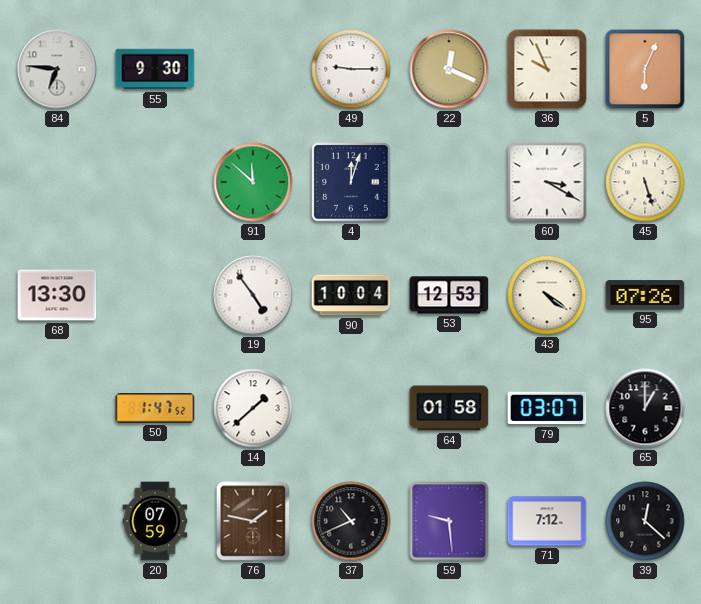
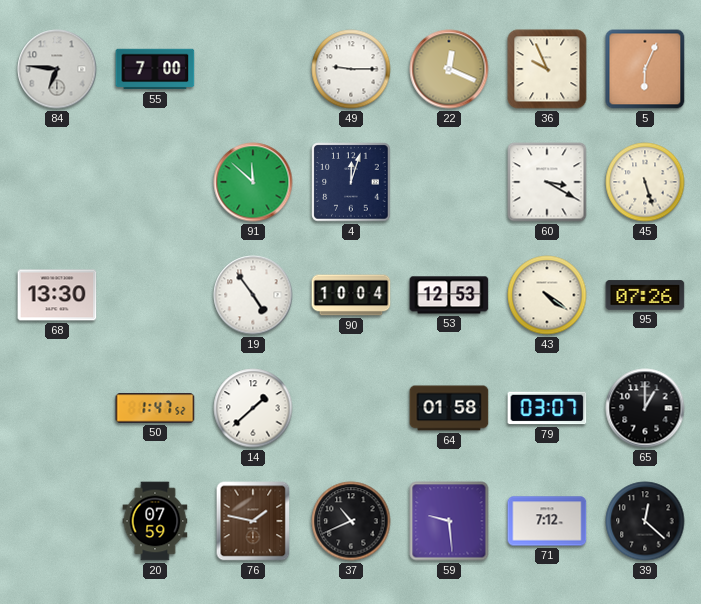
55: 9:30 -> 7:00
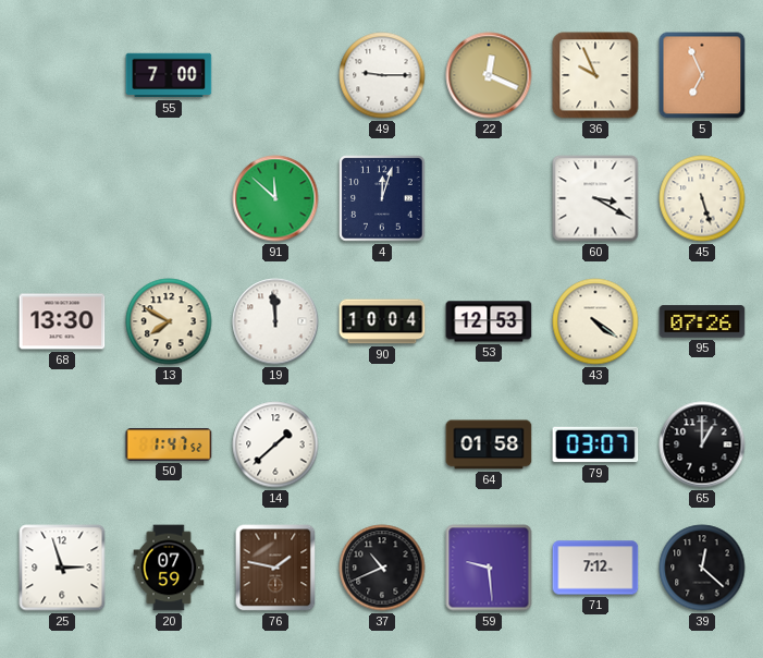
84: 6:46 -> none
5: 6:04 -> 6:56
13: none -> 7:50
19: 4:54 -> 11:59
25: none -> 2:57
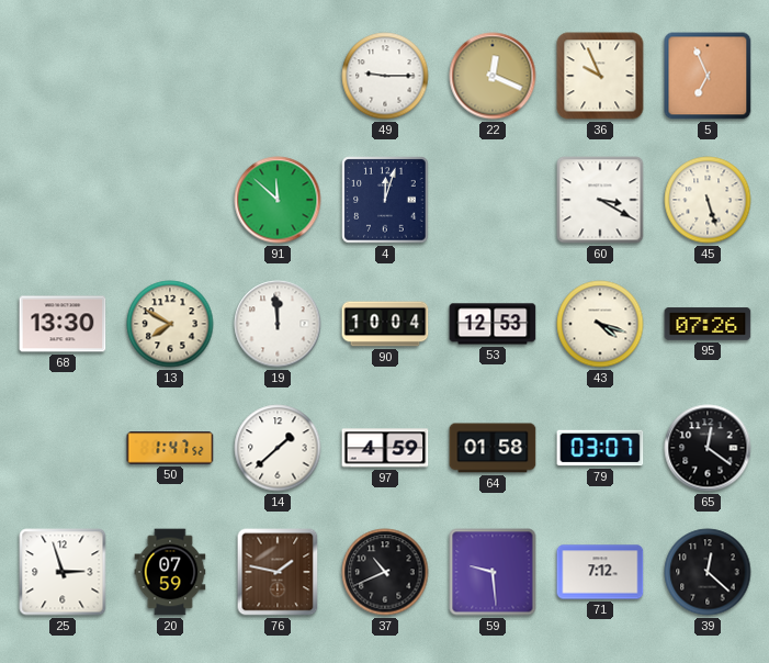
55: 7:00 -> none
43: 4:21 -> 4:18
97: none -> 4:59
65: 1:00 -> 12:21
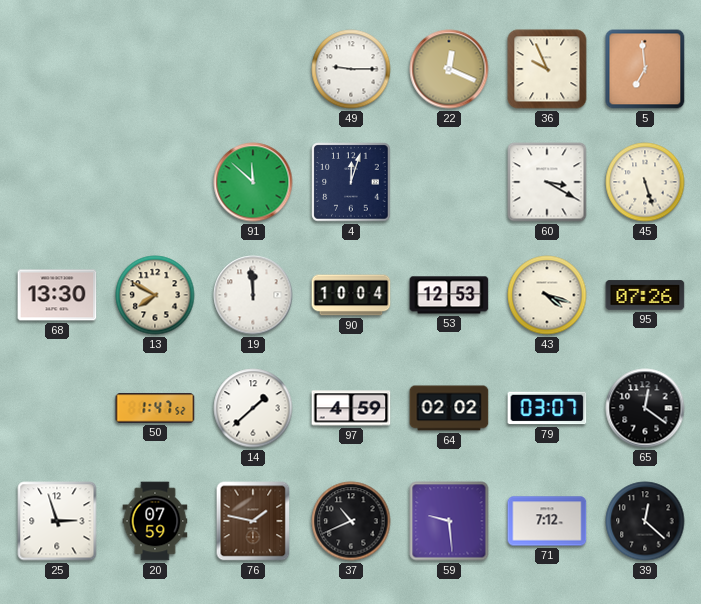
5: 6:56 -> 6:59
64: 01:58 -> 02:02
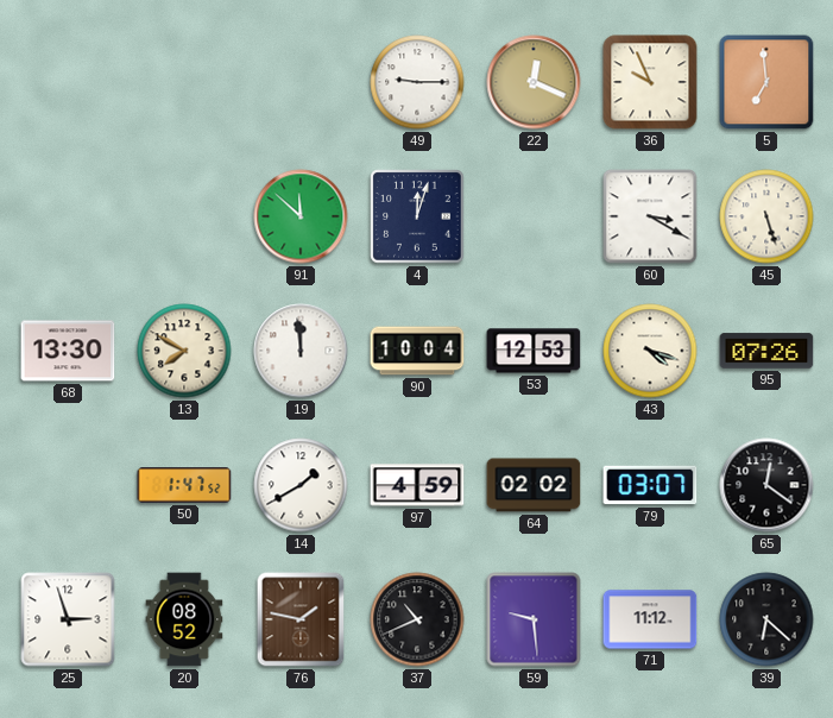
14: 1:38 -> 1:40
20: 07:59 -> 08:52
71: 7:12 -> 11:12
39: 12:22 -> 6:22
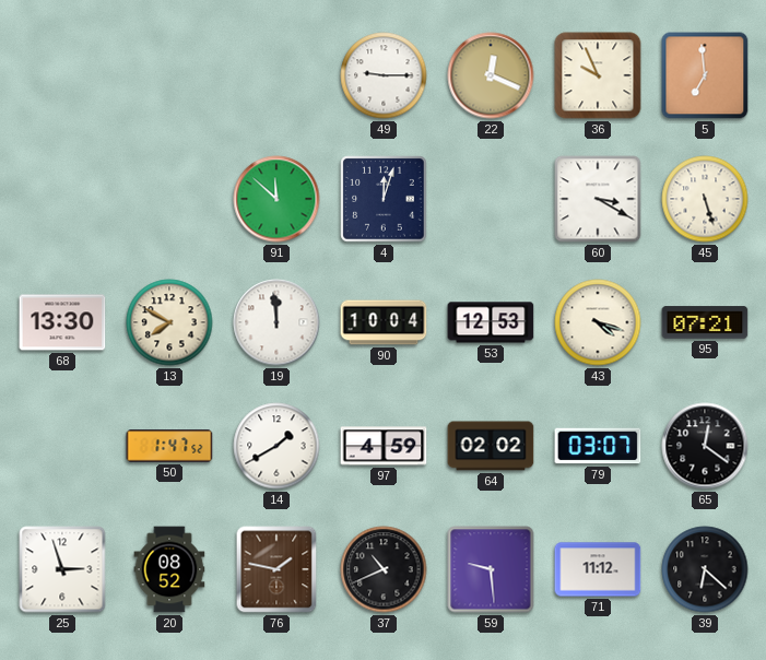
95: 07:26 -> 07:21
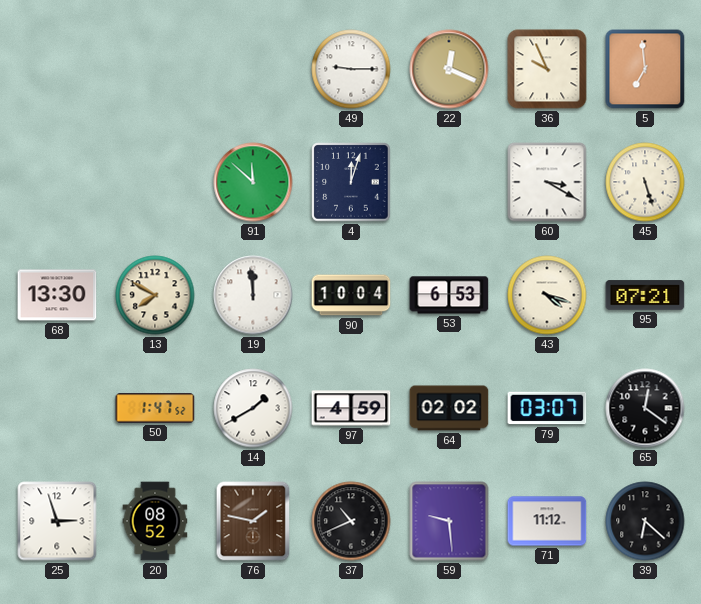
53: 12:53 -> 6:53
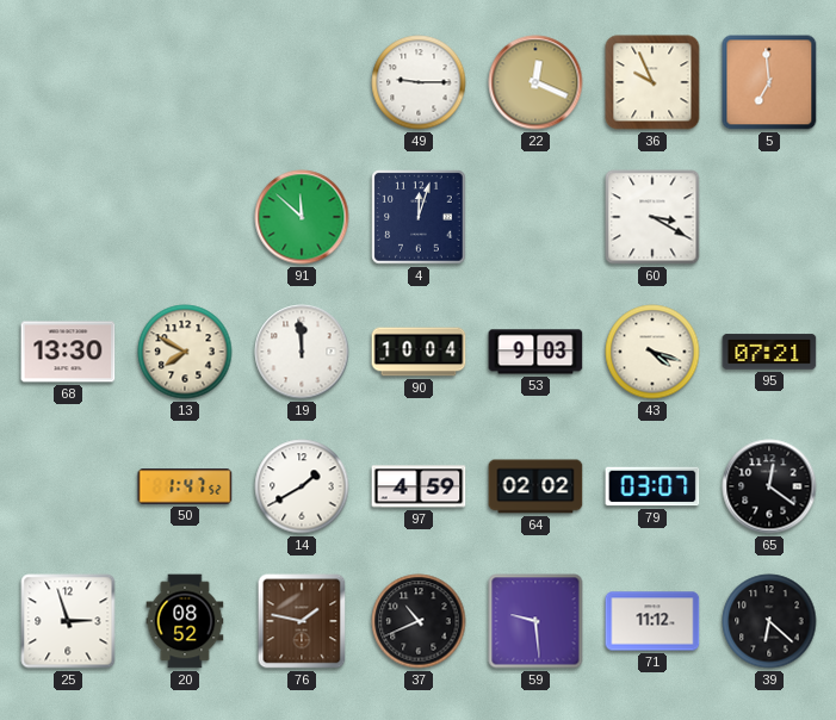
45: 5:27 -> none
53: 6:53 -> 9:03
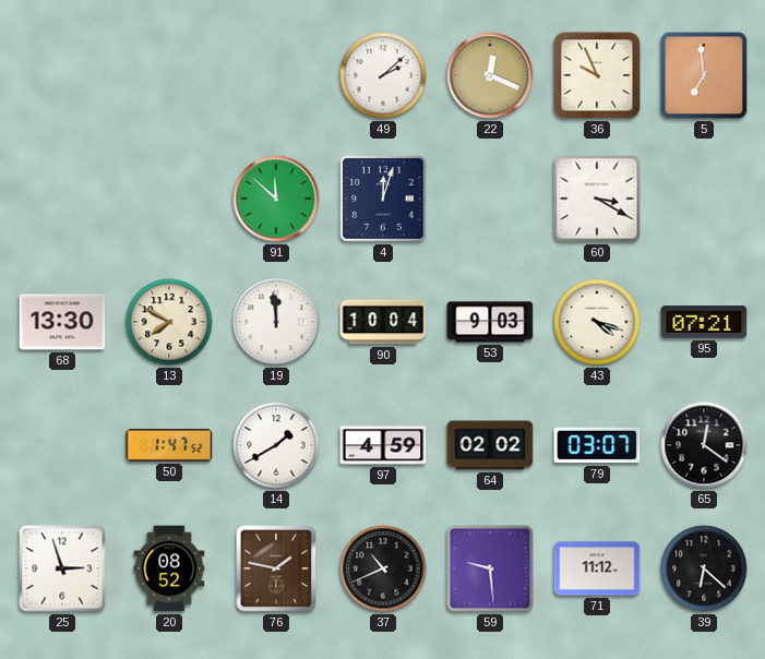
49: 9:15 -> 2:08
